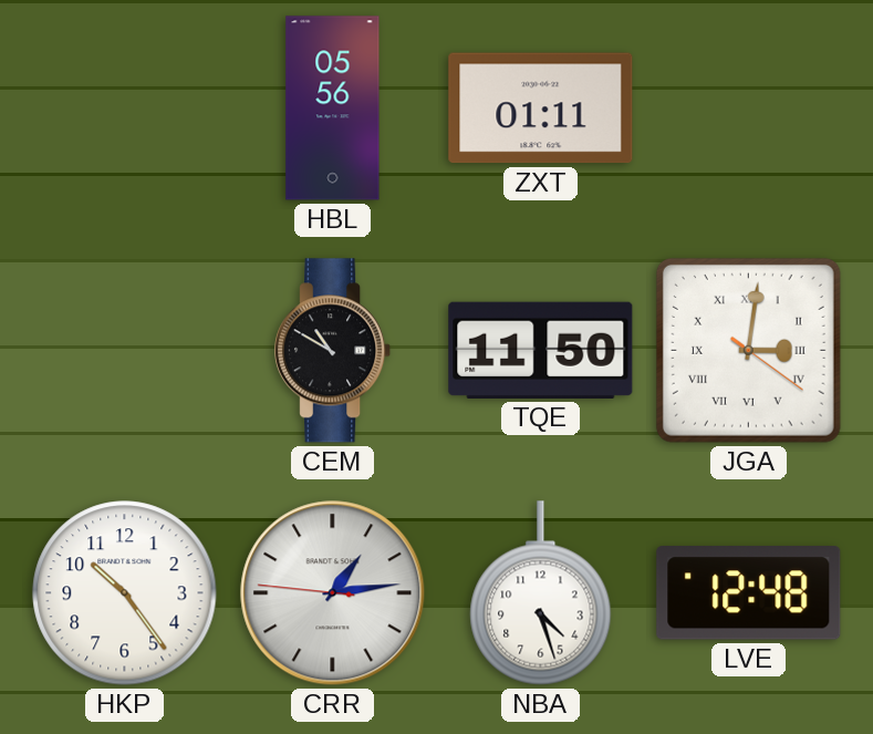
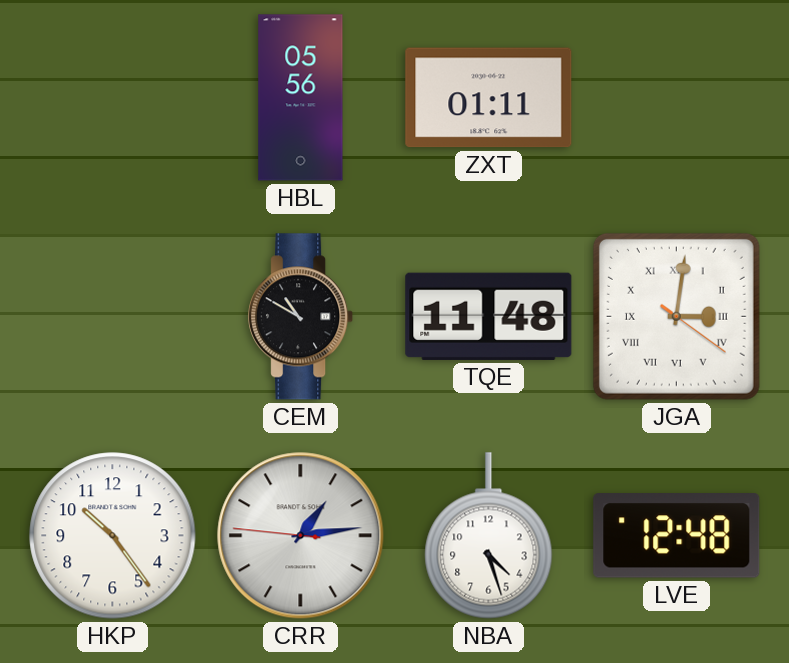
TQE: 11:50 -> 11:48
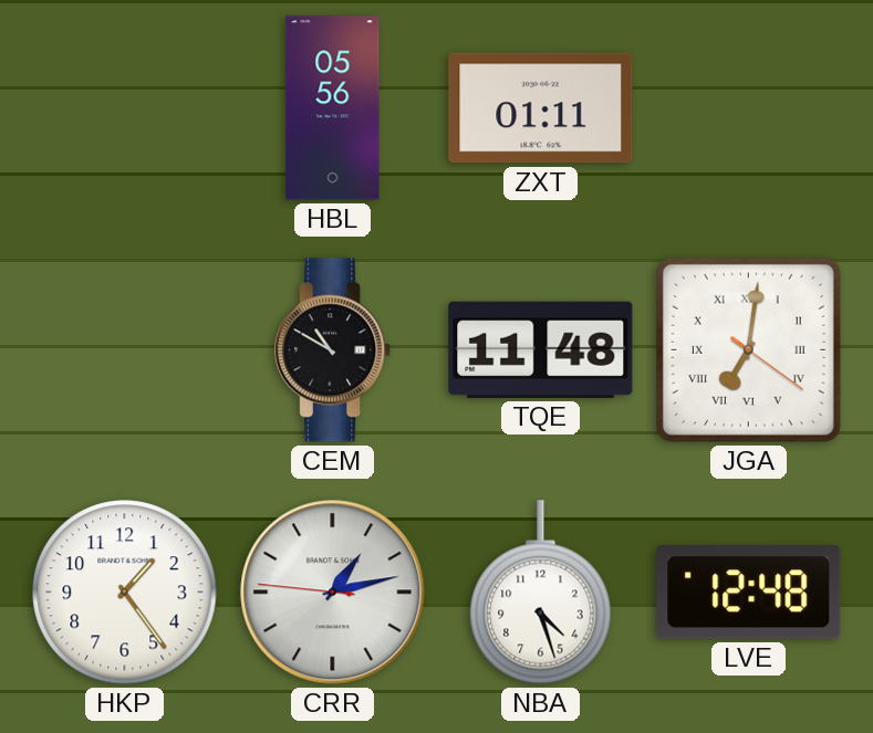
JGA: 3:01 -> 7:01
HKP: 10:24 -> 1:24
CRR: 1:13 -> 1:12
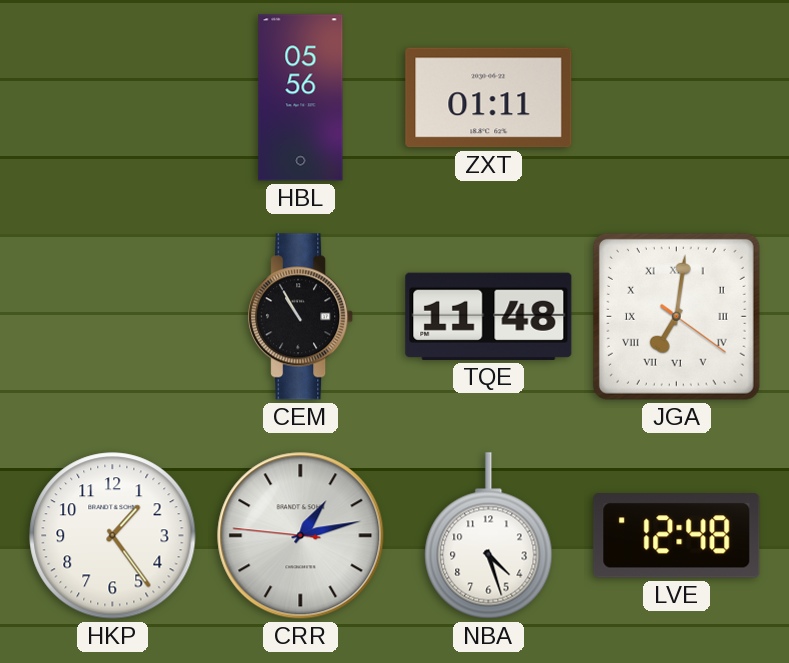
CEM: 10:50 -> 10:55
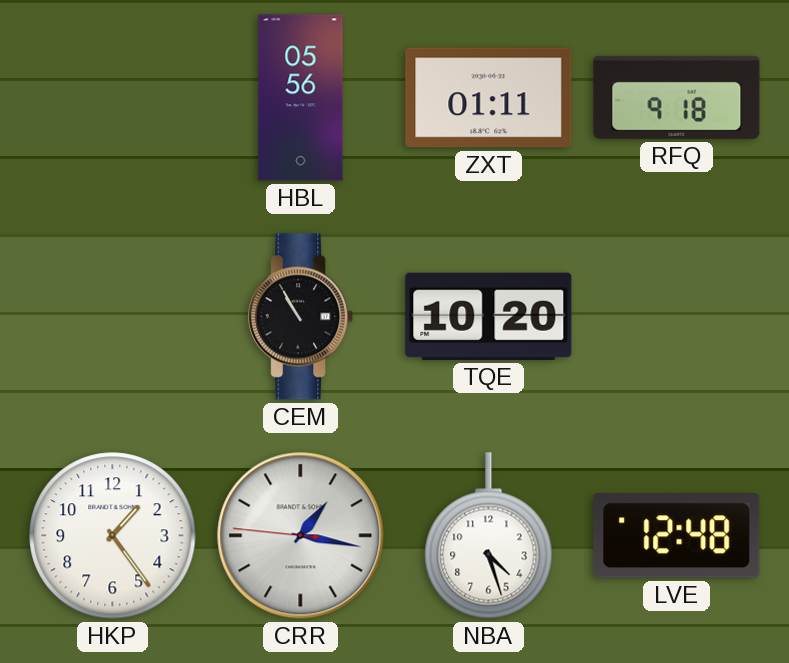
RFQ: none -> 9:18
TQE: 11:48 -> 10:20
JGA: 7:01 -> none
CRR: 1:12 -> 1:16
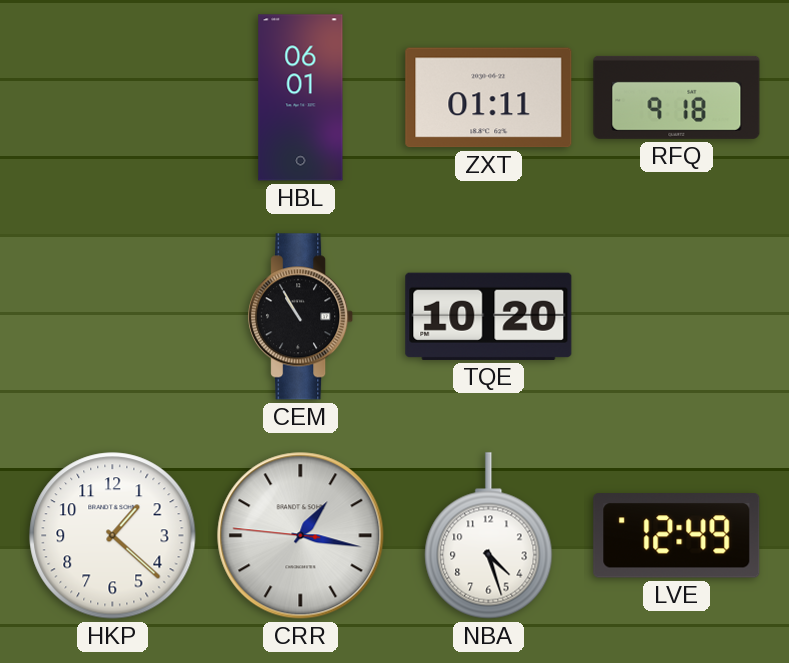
HBL: 05:56 -> 06:01
HKP: 1:24 -> 1:22
LVE: 12:48 -> 12:49
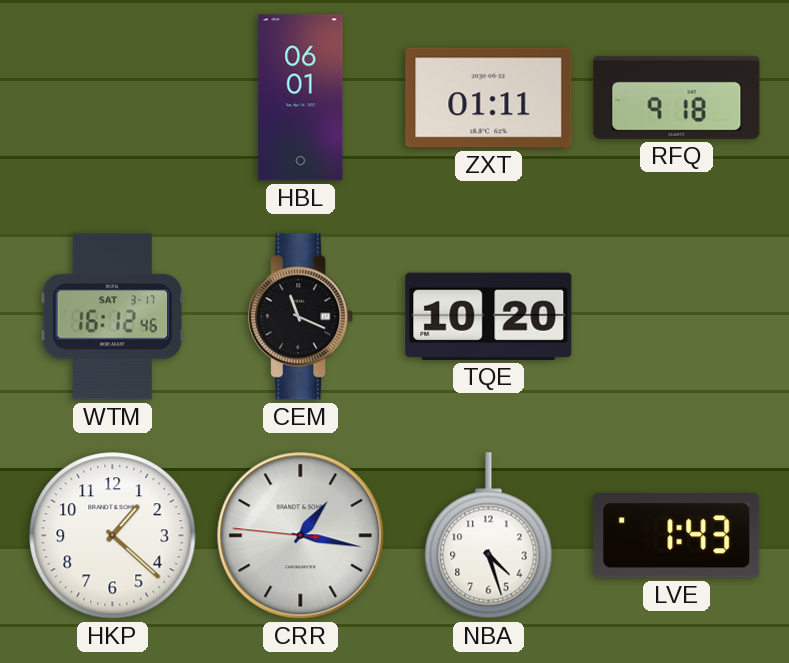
WTM: none -> 16:12
CEM: 10:55 -> 11:19
LVE: 12:49 -> 1:43
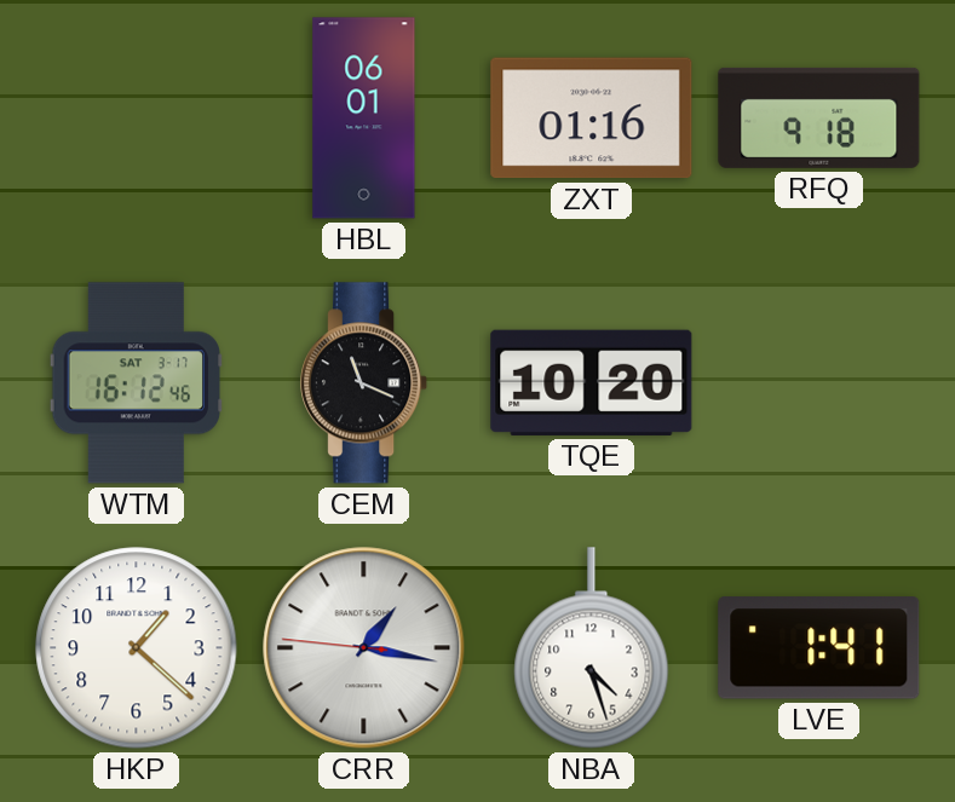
ZXT: 01:11 -> 01:16
LVE: 1:43 -> 1:41
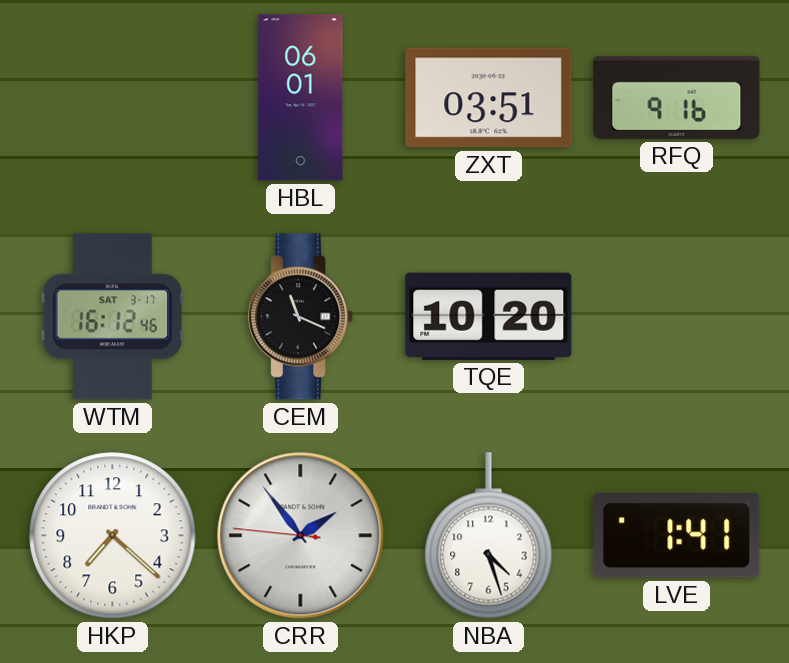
ZXT: 01:16 -> 03:51
RFQ: 9:18 -> 9:16
HKP: 1:22 -> 7:22
CRR: 1:16 -> 1:53
